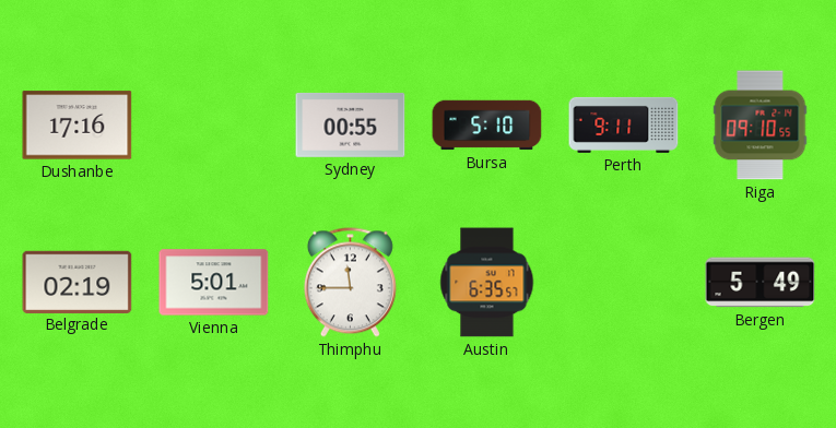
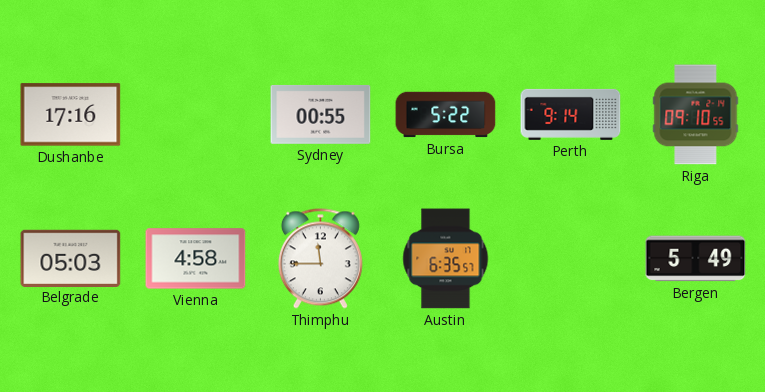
Bursa: 5:10 -> 5:22
Perth: 9:11 -> 9:14
Belgrade: 02:19 -> 05:03
Vienna: 5:01 -> 4:58
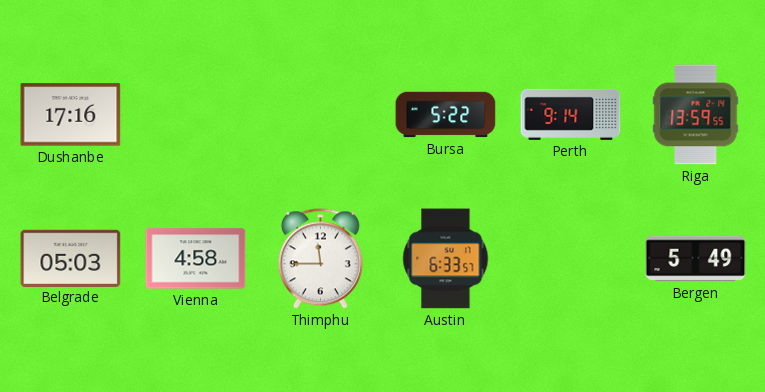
Sydney: 00:55 -> none
Riga: 09:10 -> 13:59
Austin: 6:35 -> 6:33
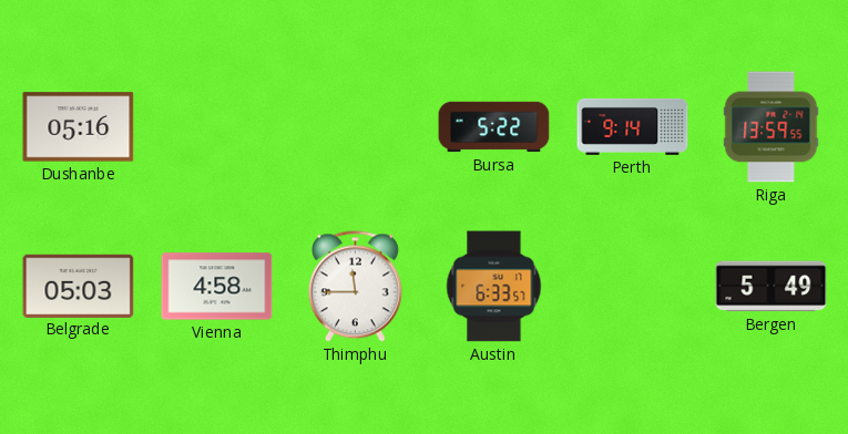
Dushanbe: 17:16 -> 05:16
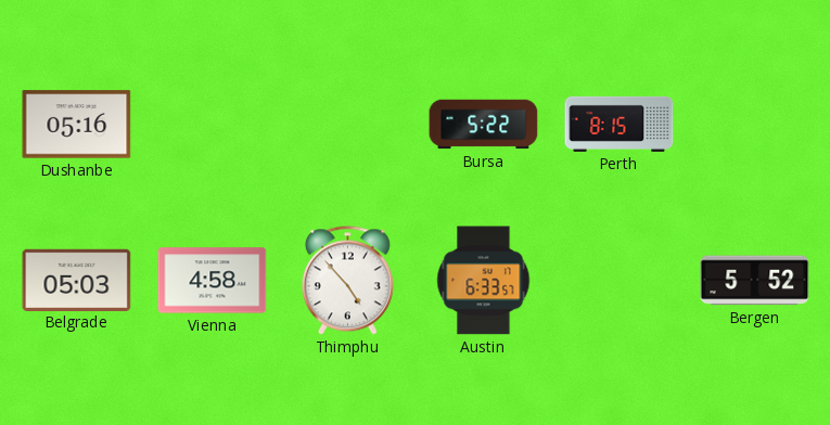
Perth: 9:14 -> 8:15
Riga: 13:59 -> none
Thimphu: 11:45 -> 4:53
Bergen: 5:49 -> 5:52
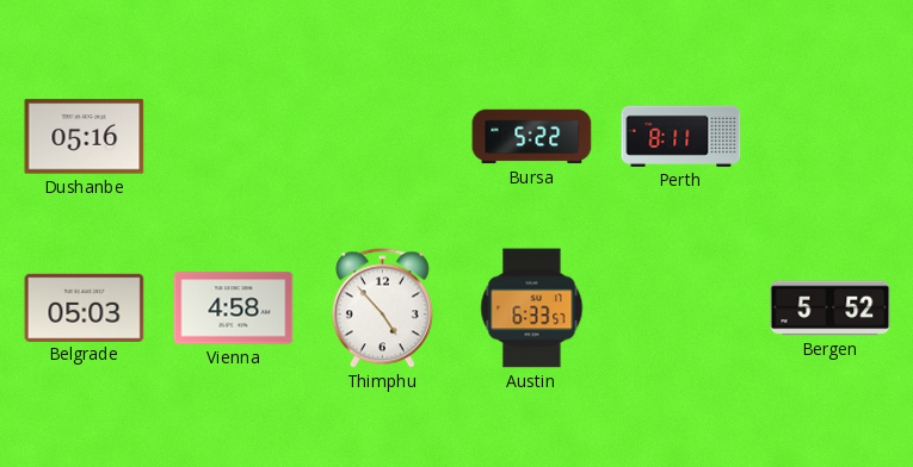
Perth: 8:15 -> 8:11
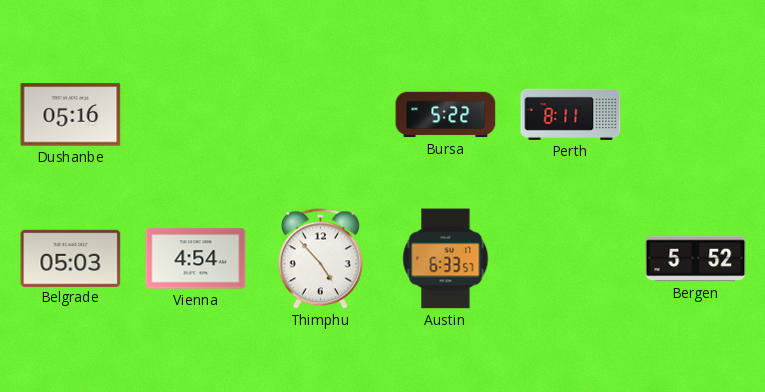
Vienna: 4:58 -> 4:54
